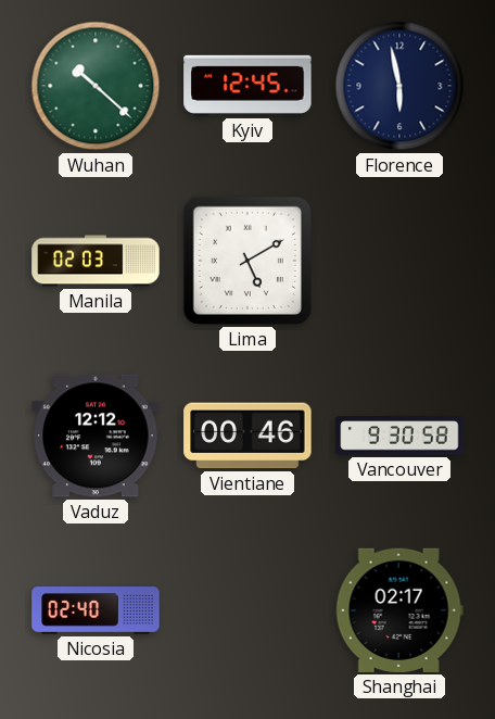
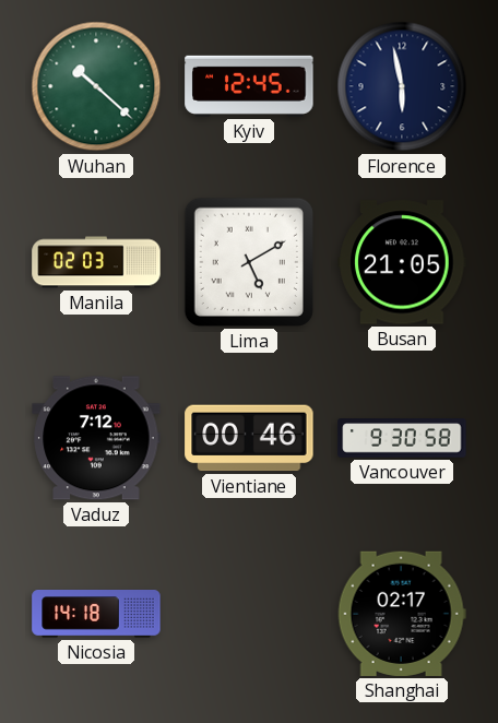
Busan: none -> 21:05
Vaduz: 12:12 -> 7:12
Nicosia: 02:40 -> 14:18
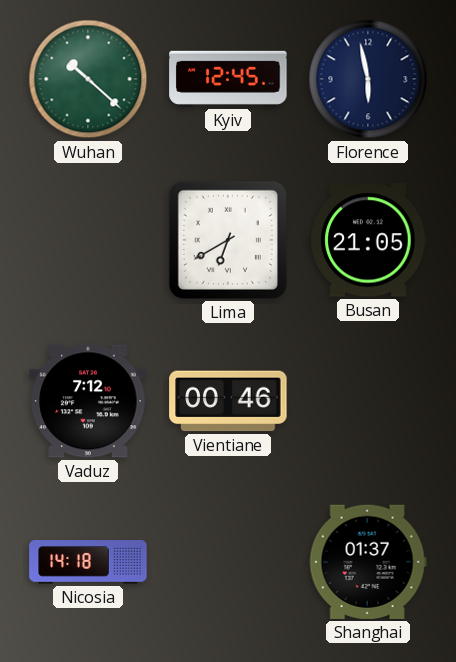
Manila: 02:03 -> none
Lima: 5:10 -> 6:40
Vancouver: 9:30 -> none
Shanghai: 02:17 -> 01:37
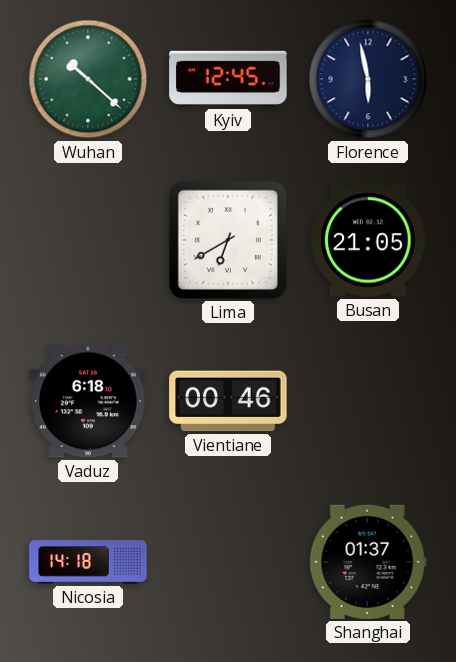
Vaduz: 7:12 -> 6:18
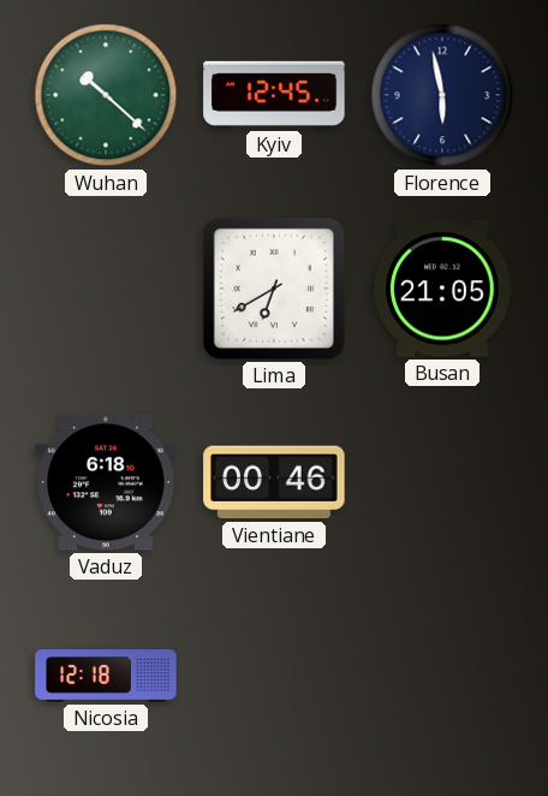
Nicosia: 14:18 -> 12:18
Shanghai: 01:37 -> none
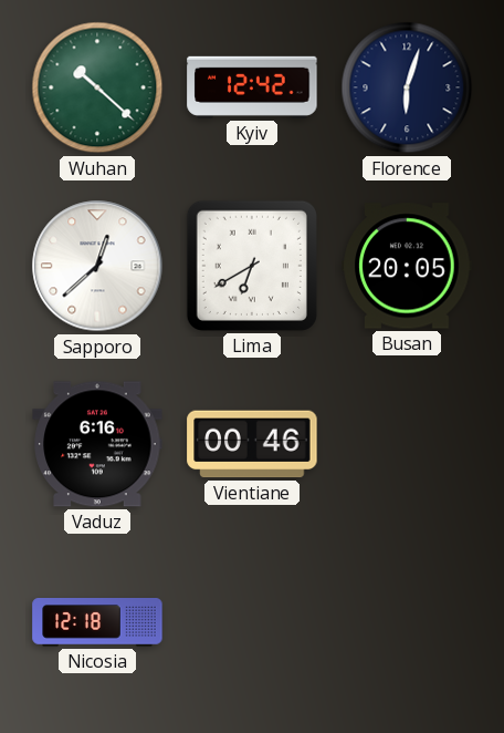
Kyiv: 12:45 -> 12:42
Florence: 5:58 -> 6:03
Sapporo: none -> 12:38
Busan: 21:05 -> 20:05
Vaduz: 6:18 -> 6:16
